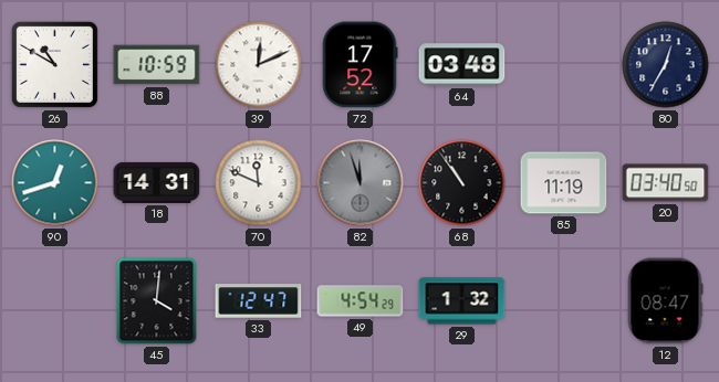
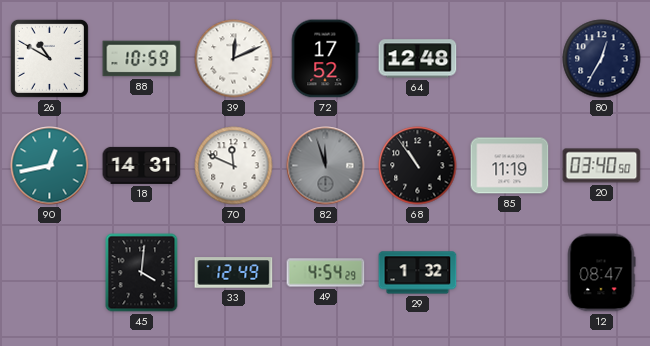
64: 03:48 -> 12:48
90: 12:42 -> 12:43
33: 12:47 -> 12:49
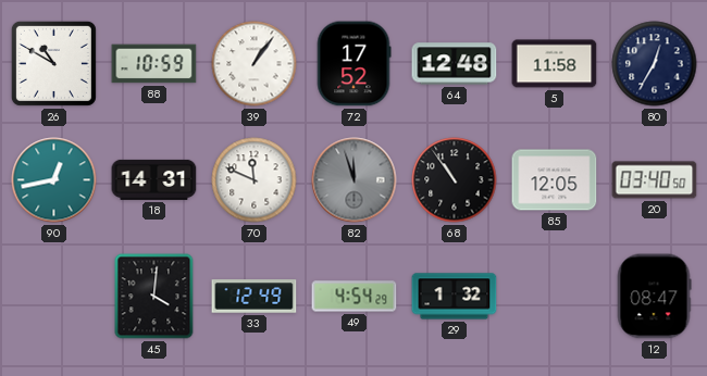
39: 12:11 -> 1:06
5: none -> 11:58
85: 11:19 -> 12:05
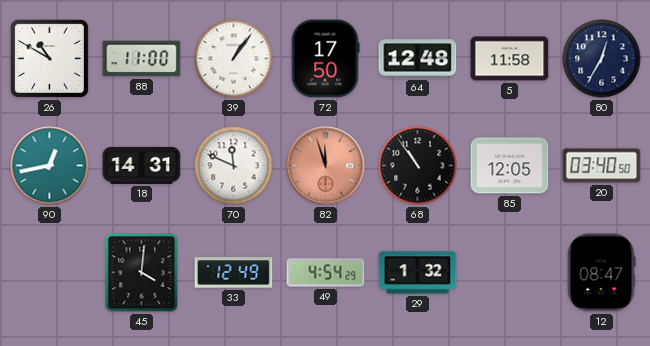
88: 10:59 -> 11:00
72: 17:52 -> 17:50
82 dial: grey -> salmon
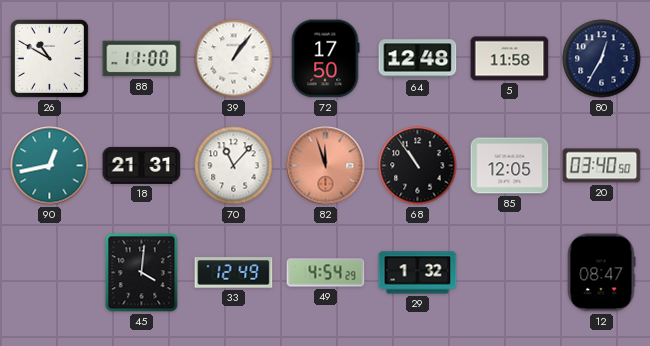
18: 14:31 -> 21:31
70: 11:49 -> 11:07
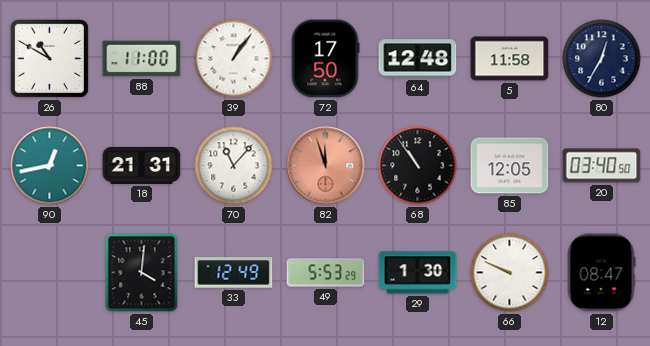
49: 4:54 -> 5:53
29: 1:32 -> 1:30
66: none -> 9:49
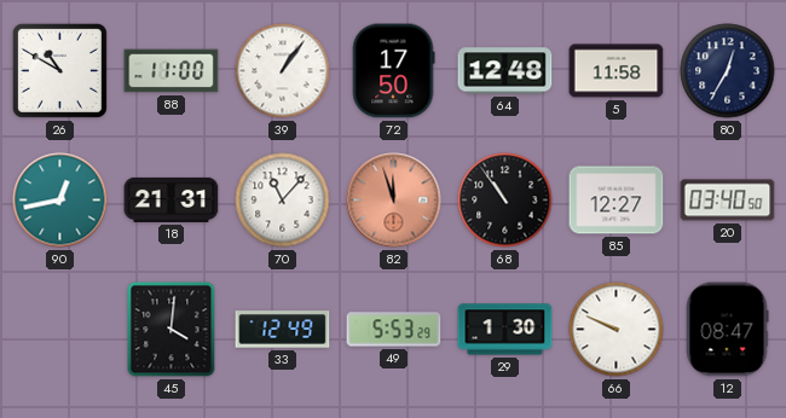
85: 12:05 -> 12:27
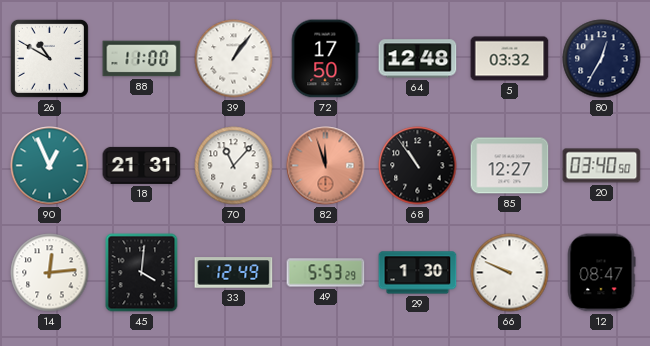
5: 11:58 -> 03:32
90: 12:43 -> 12:56
14: none -> 12:14
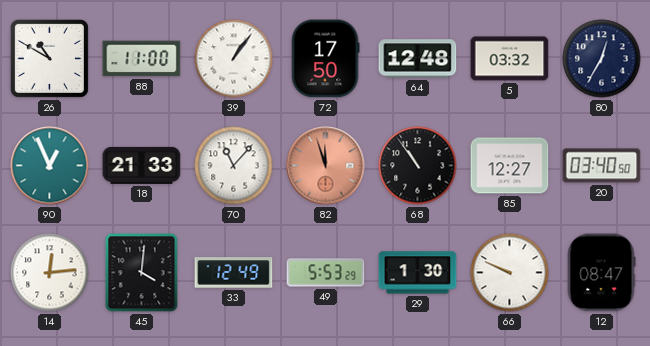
18: 21:31 -> 21:33
